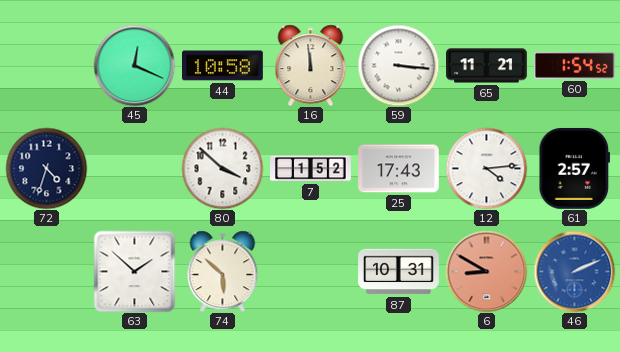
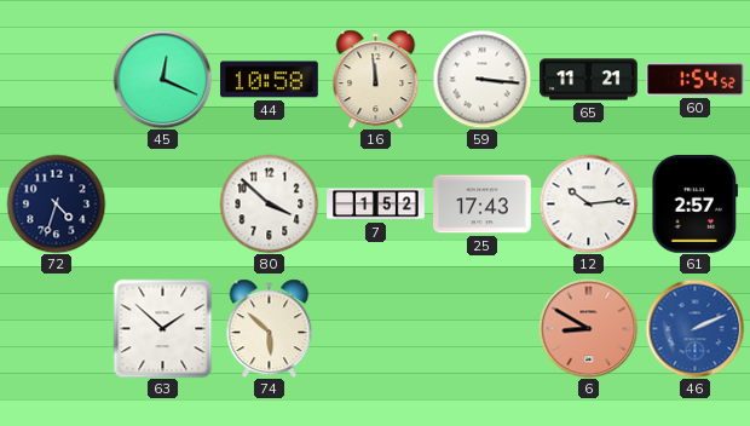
12: 4:14 -> 10:14
87: 10:31 -> none
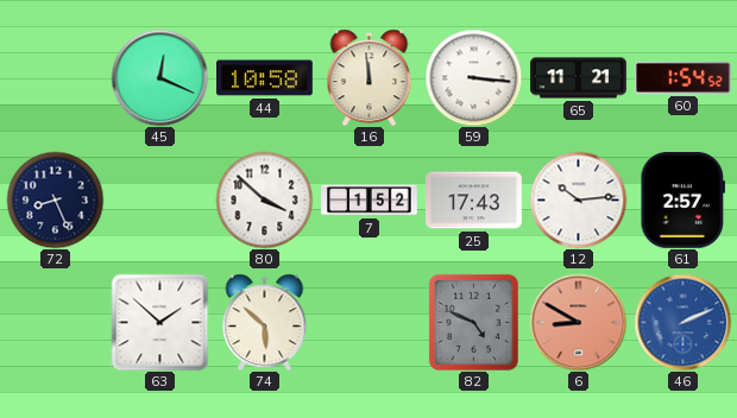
72: 4:33 -> 8:26
82: none -> 4:49
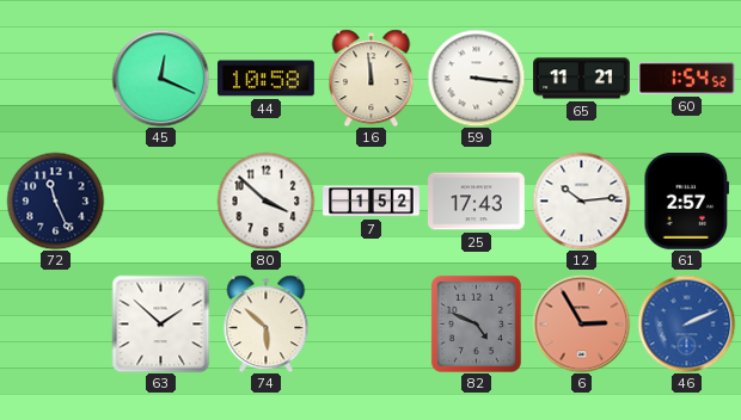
72: 8:26 -> 11:26
6: 8:50 -> 2:55
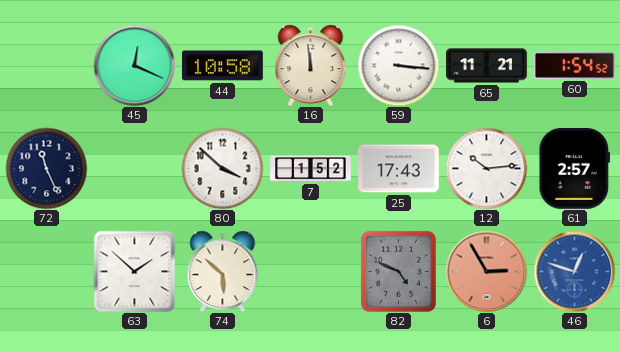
46: 2:11 -> 12:48
